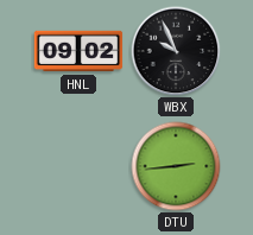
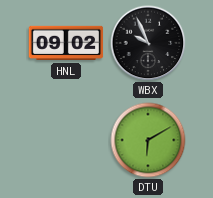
DTU: 2:44 -> 6:10
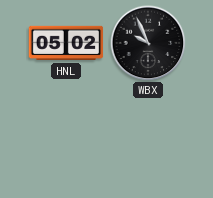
HNL: 09:02 -> 05:02
DTU: 6:10 -> none
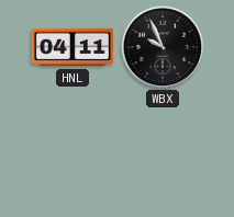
HNL: 05:02 -> 04:11
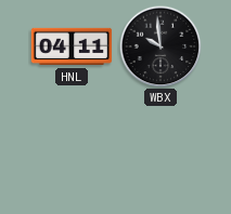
WBX: 9:56 -> 9:59
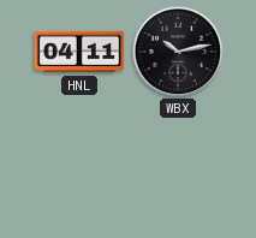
WBX: 9:59 -> 10:13
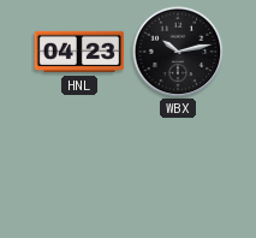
HNL: 04:11 -> 04:23
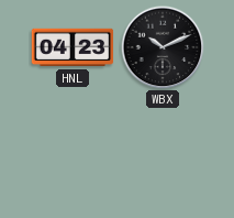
WBX: 10:13 -> 10:11
